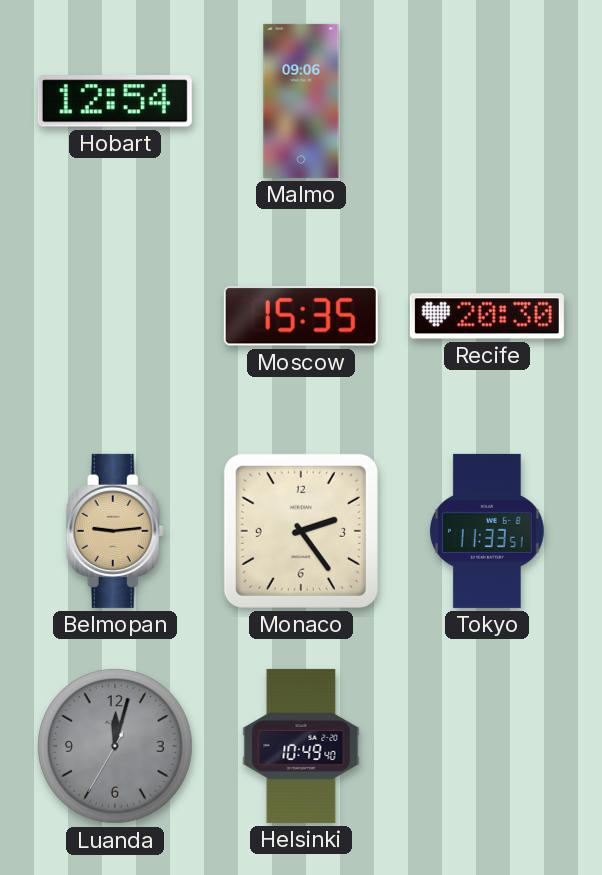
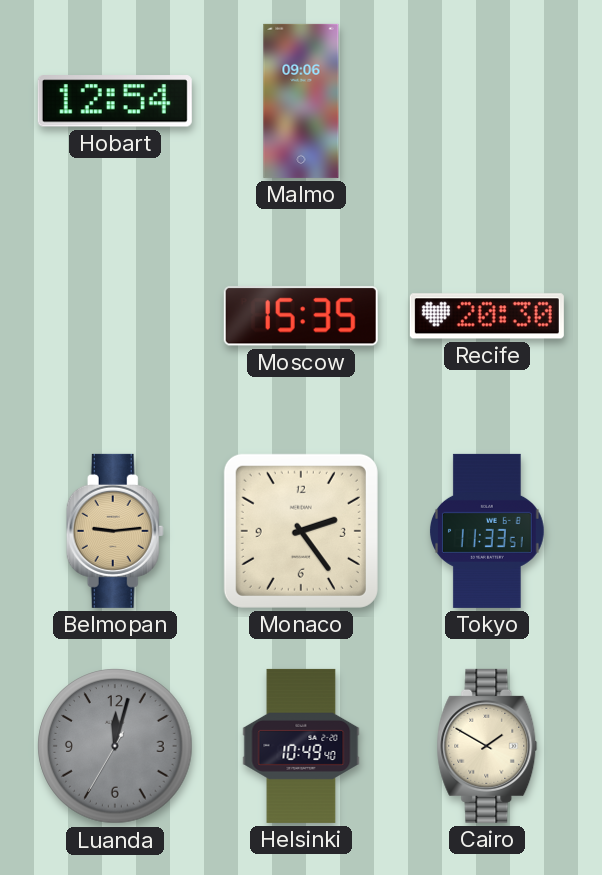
Cairo: none -> 1:50
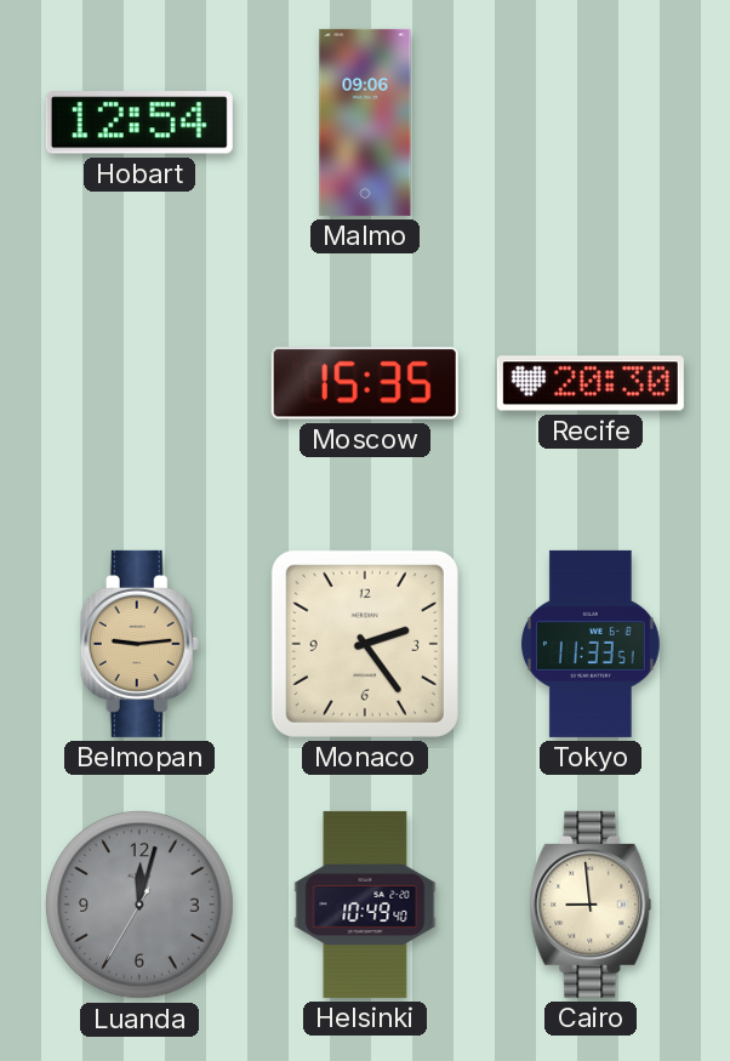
Cairo: 1:50 -> 8:59
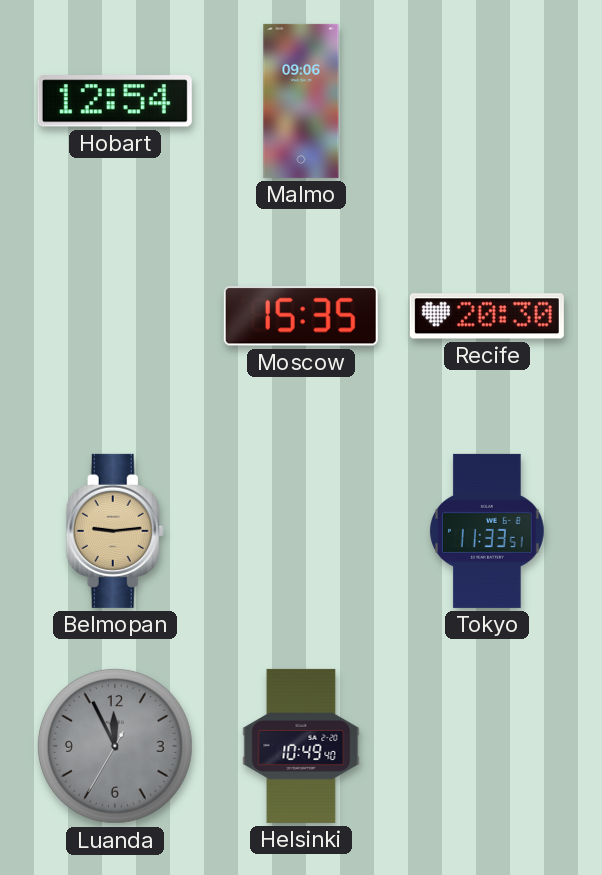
Monaco: 2:24 -> none
Luanda: 12:02 -> 11:55
Cairo: 8:59 -> none
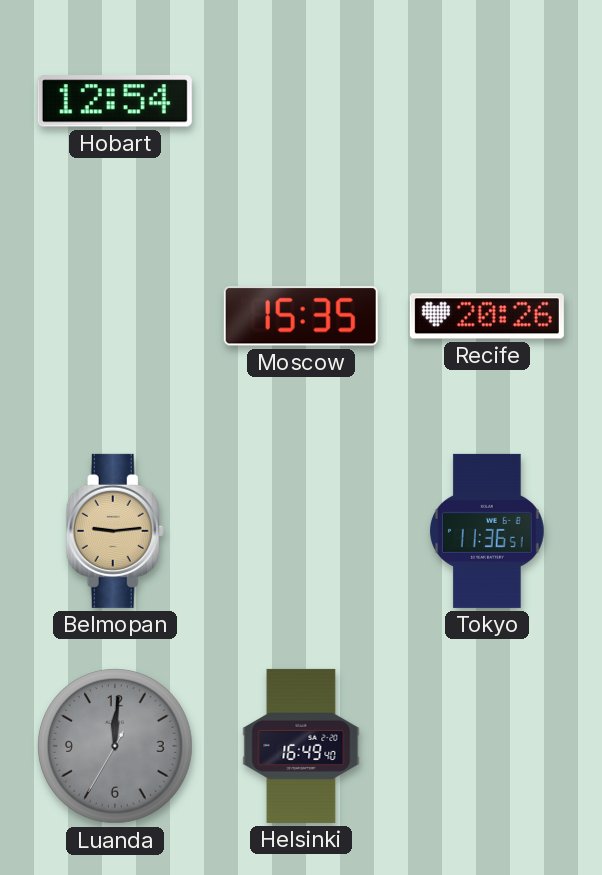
Malmo: 09:06 -> none
Recife: 20:30 -> 20:26
Tokyo: 11:33 -> 11:36
Luanda: 11:55 -> 12:00
Helsinki: 10:49 -> 16:49
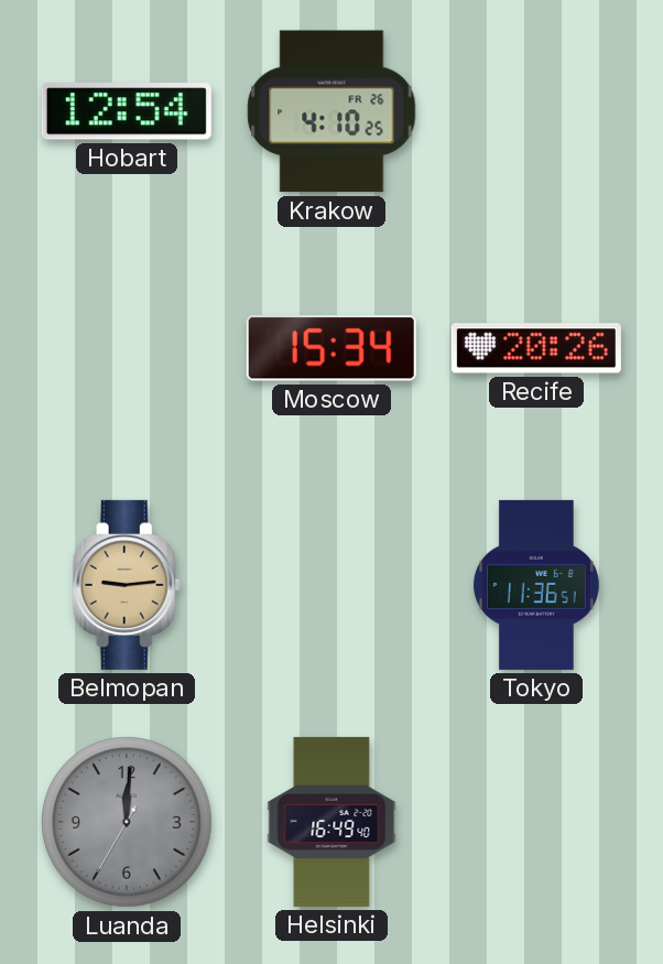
Krakow: none -> 4:10
Moscow: 15:35 -> 15:34
